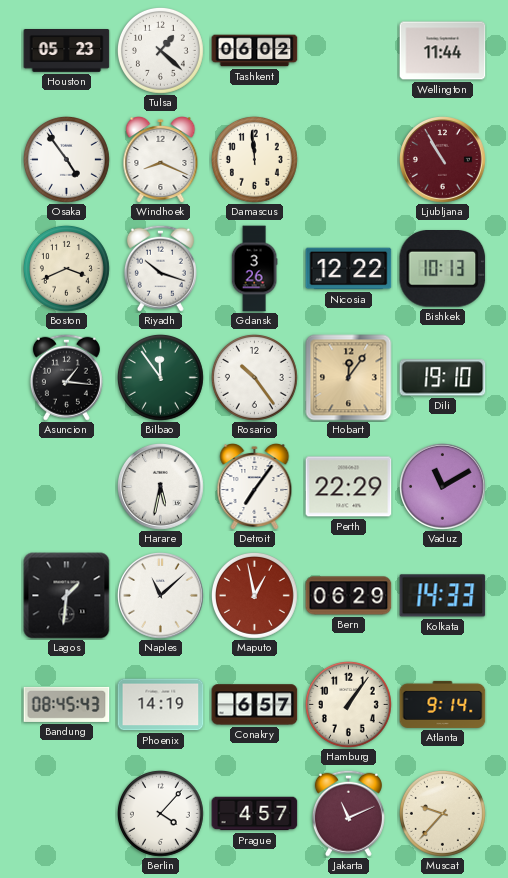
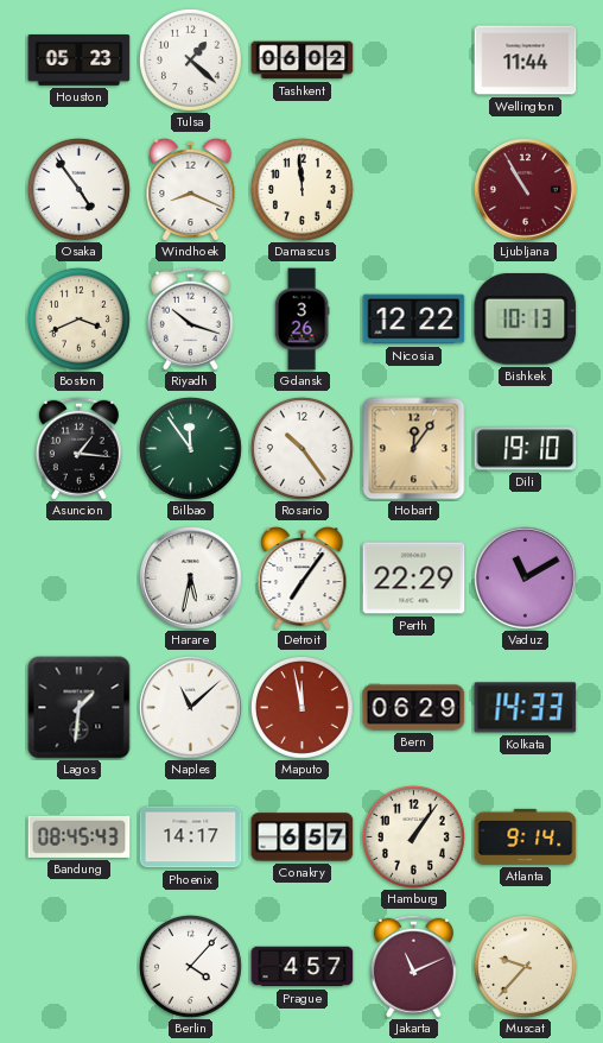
Maputo: 12:58 -> 11:58
Phoenix: 14:19 -> 14:17
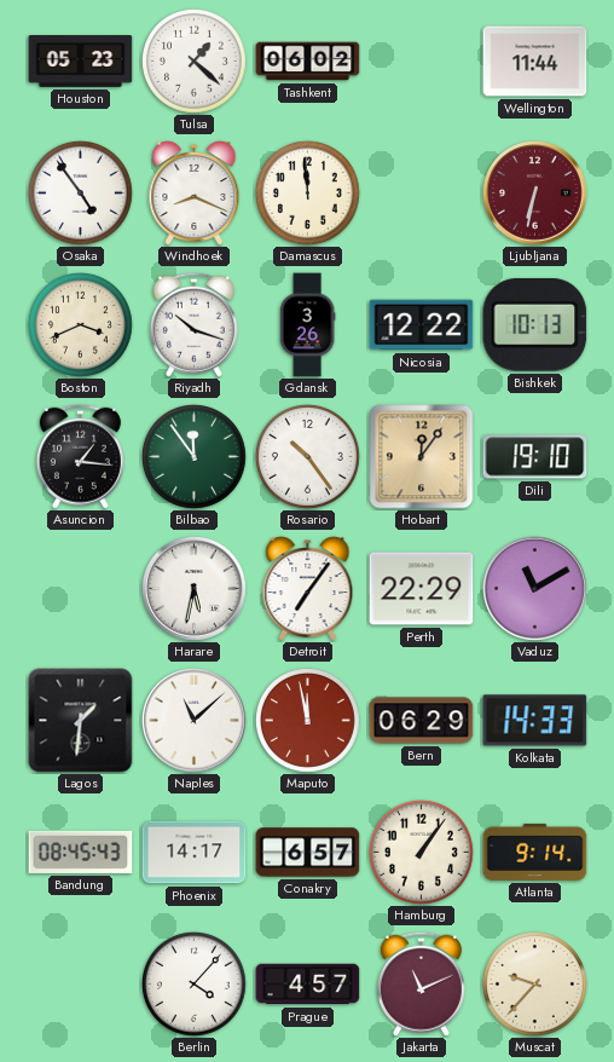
Ljubljana: 10:55 -> 6:32
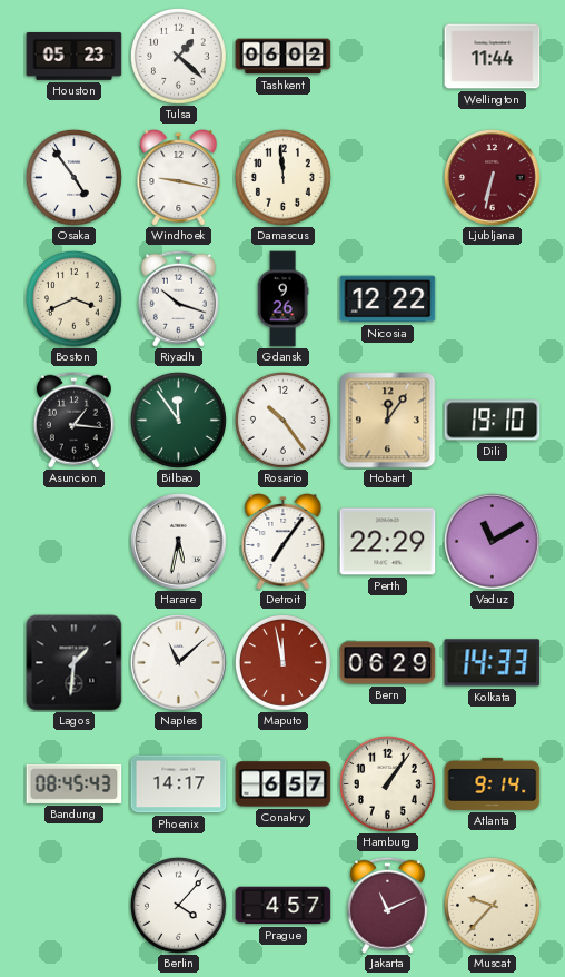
Windhoek: 8:19 -> 9:17
Gdansk: 3:26 -> 9:26
Bishkek: 10:13 -> none
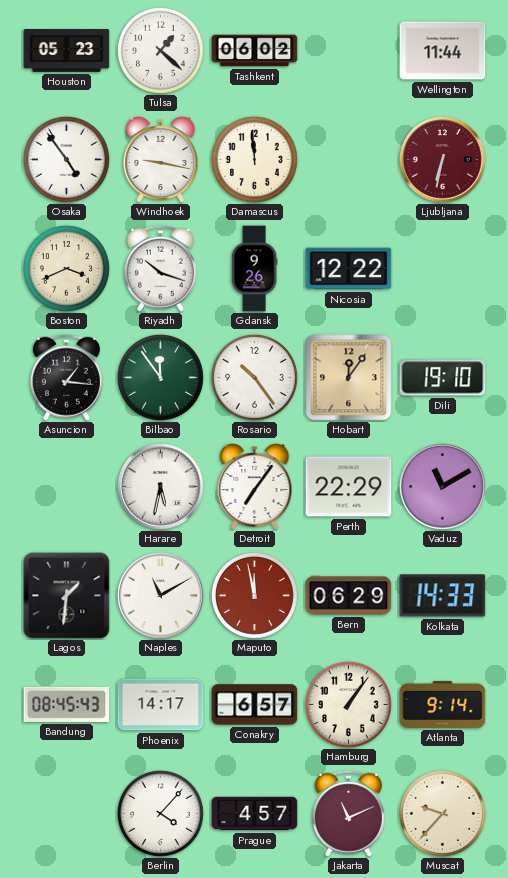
Naples: 11:08 -> 11:10
